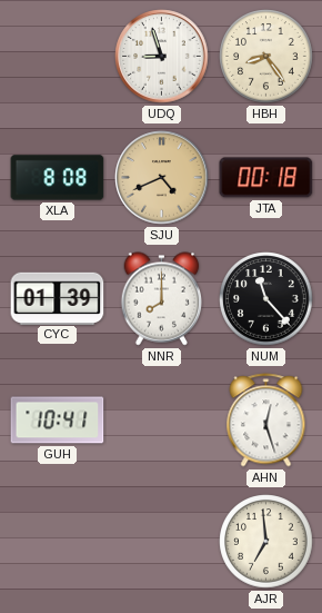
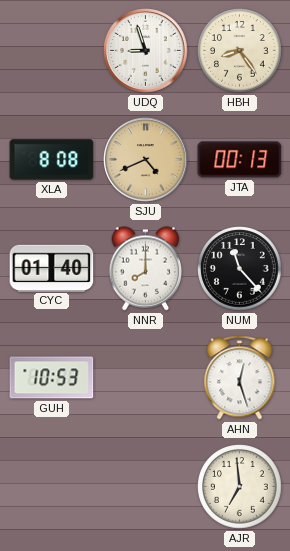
JTA: 00:18 -> 00:13
CYC: 01:39 -> 01:40
GUH: 10:41 -> 10:53
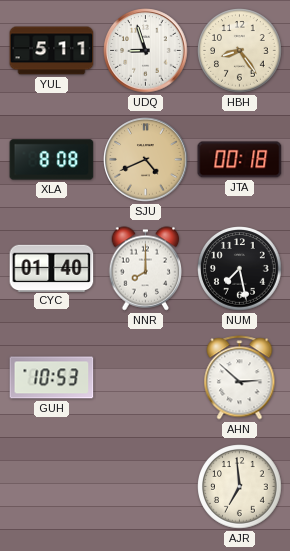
YUL: none -> 5:11
JTA: 00:13 -> 00:18
NUM: 11:23 -> 7:28
AHN: 12:27 -> 2:52
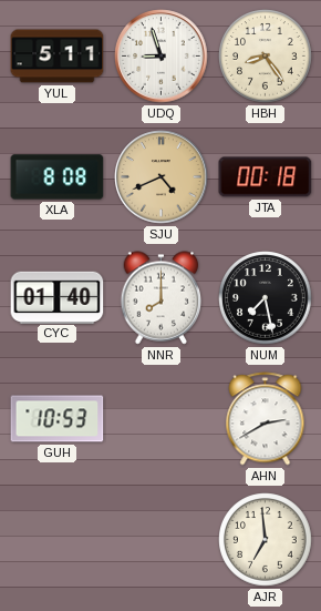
AHN: 2:52 -> 2:40
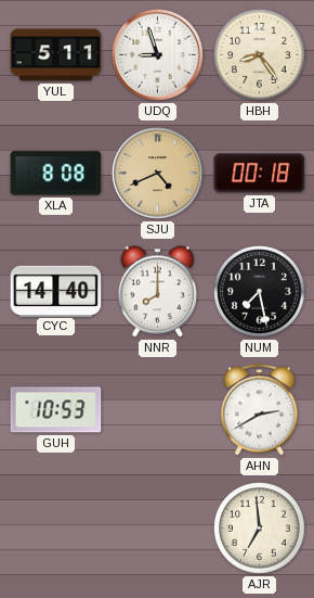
CYC: 01:40 -> 14:40
